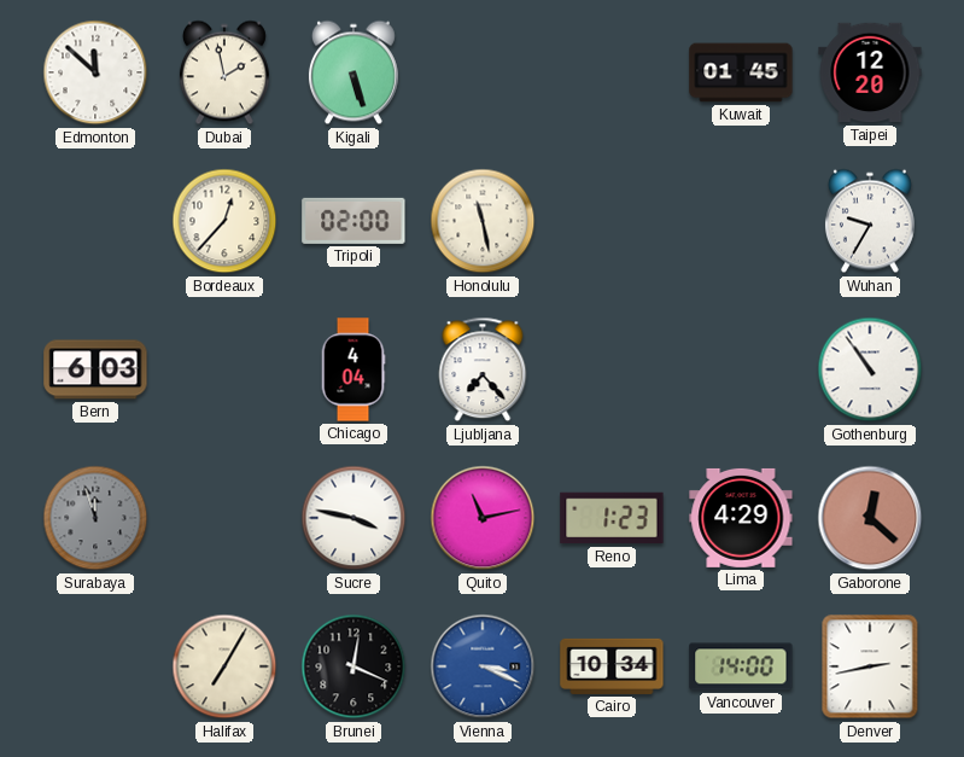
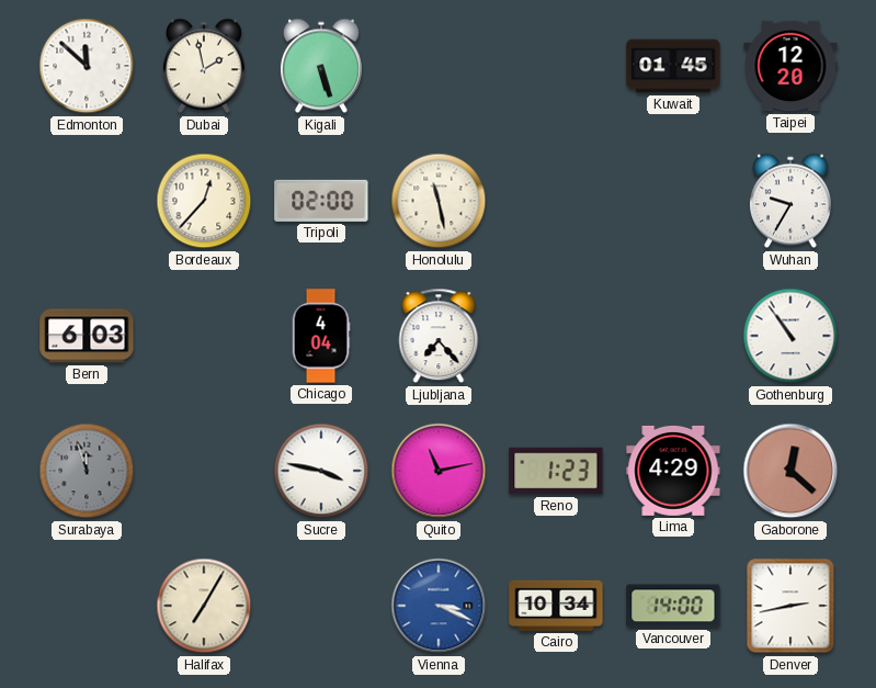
Brunei: 12:19 -> none
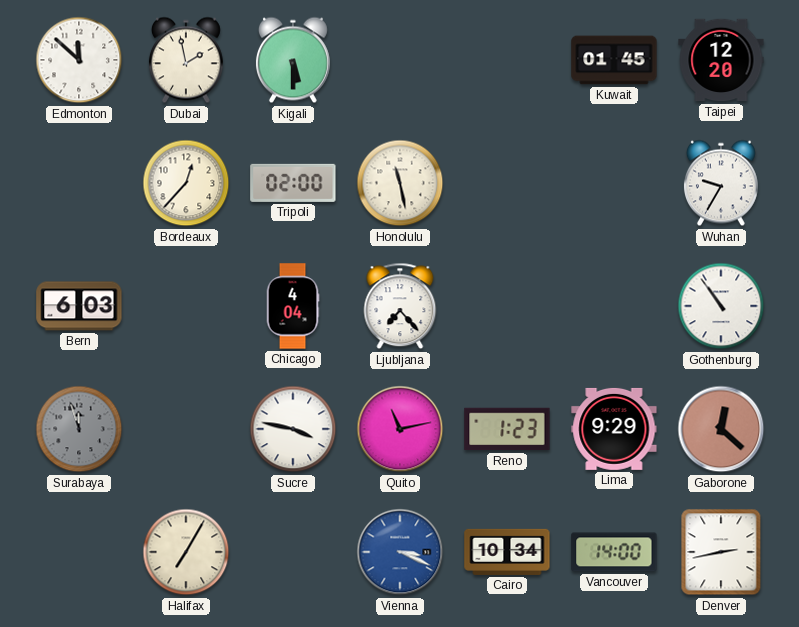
Kigali: 5:27 -> 5:30
Lima: 4:29 -> 9:29
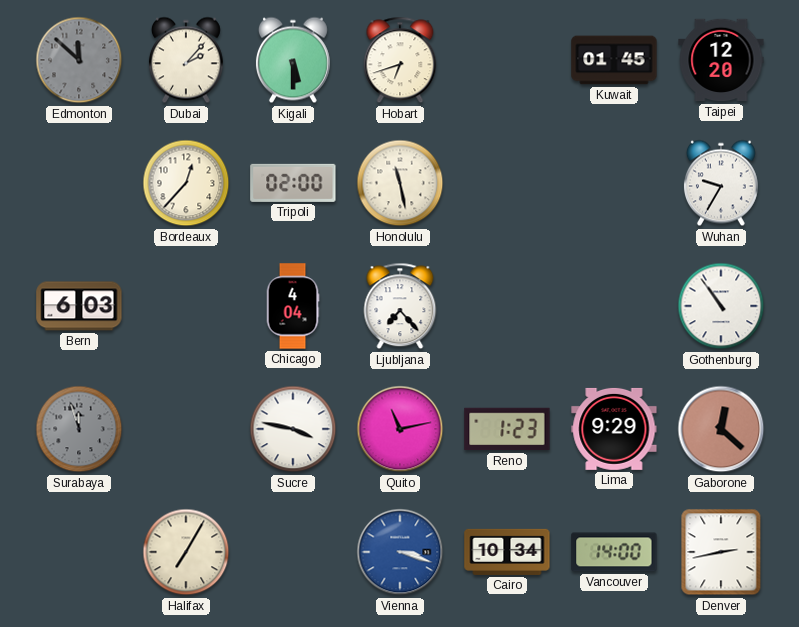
Edmonton dial: white -> grey
Dubai: 1:58 -> 2:07
Hobart: none -> 6:42
Vienna: 3:19 -> 3:18
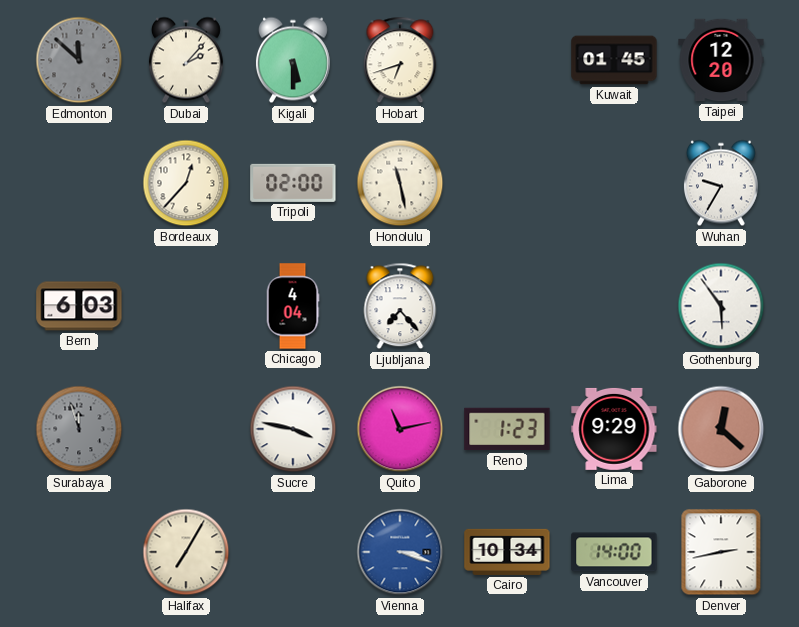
Gothenburg: 10:54 -> 5:54
